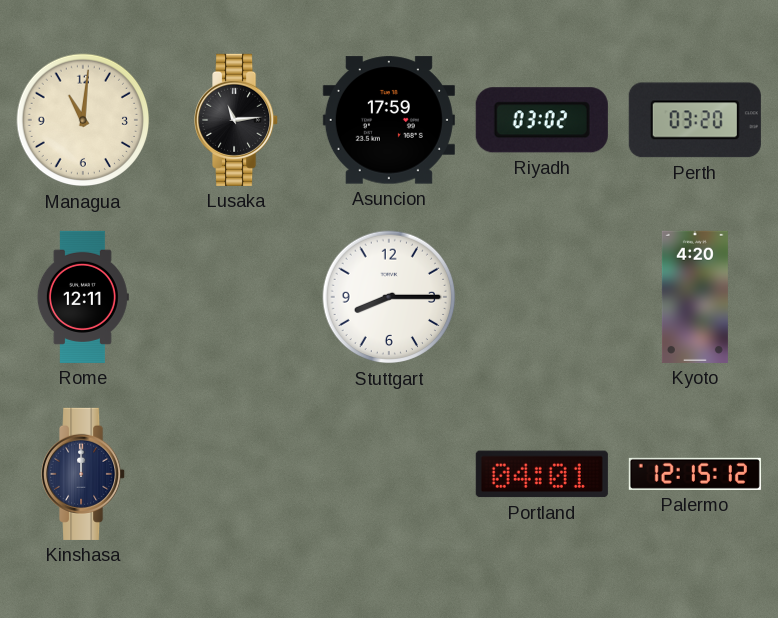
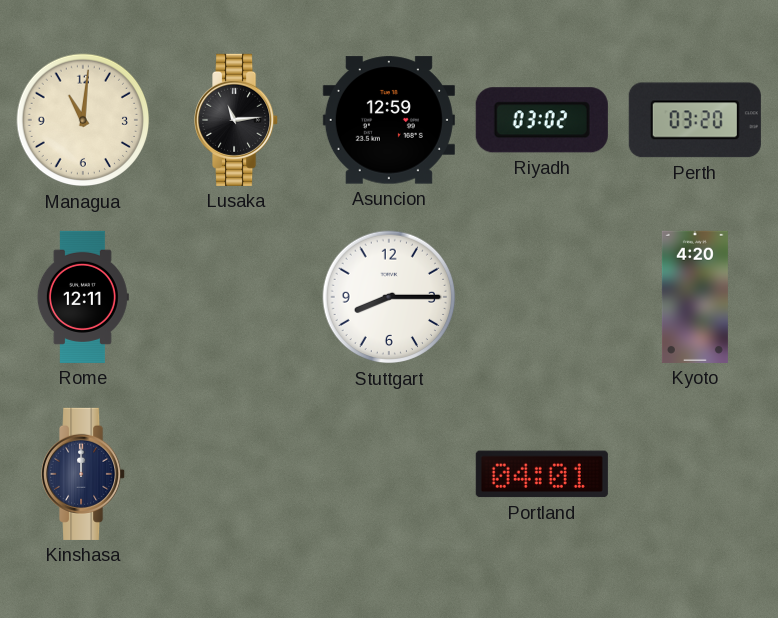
Asuncion: 17:59 -> 12:59
Palermo: 12:15 -> none
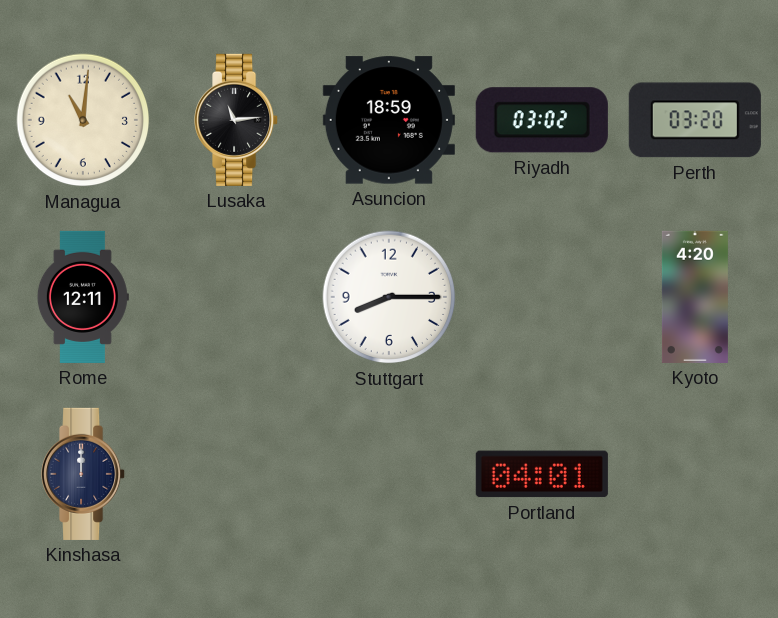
Asuncion: 12:59 -> 18:59
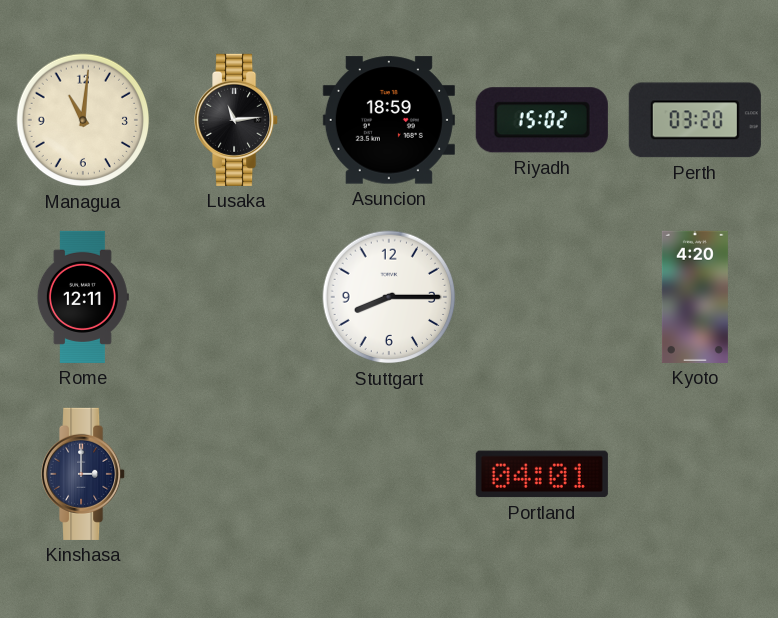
Riyadh: 03:02 -> 15:02
Kinshasa: 12:00 -> 3:00
